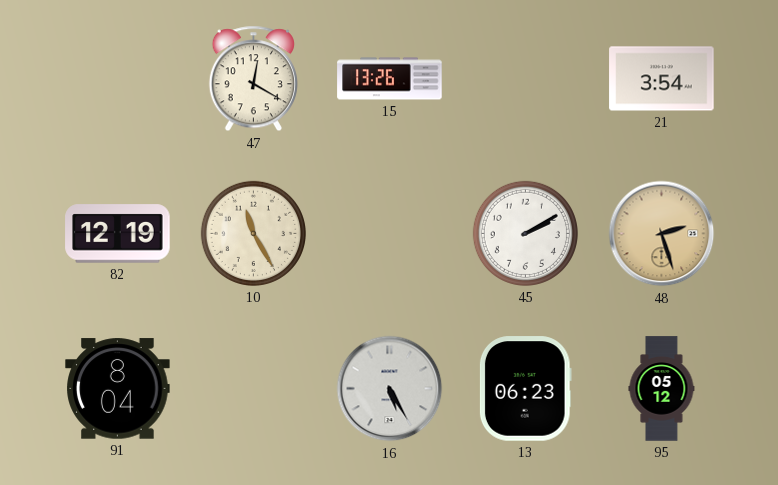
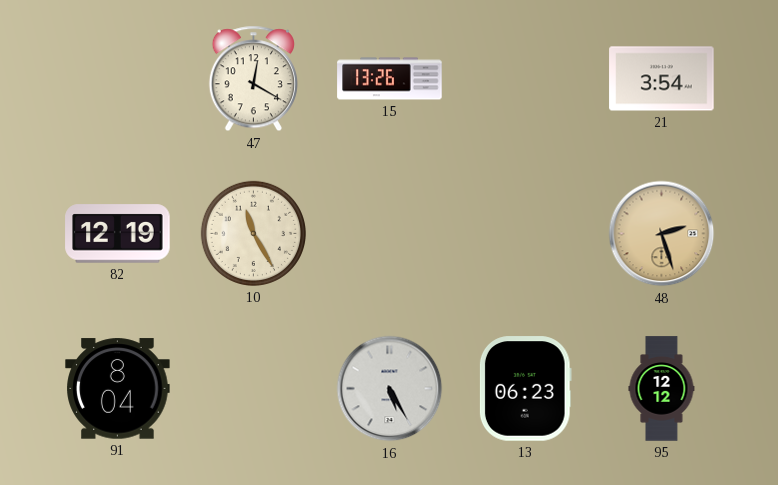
45: 2:10 -> none
95: 05:12 -> 12:12
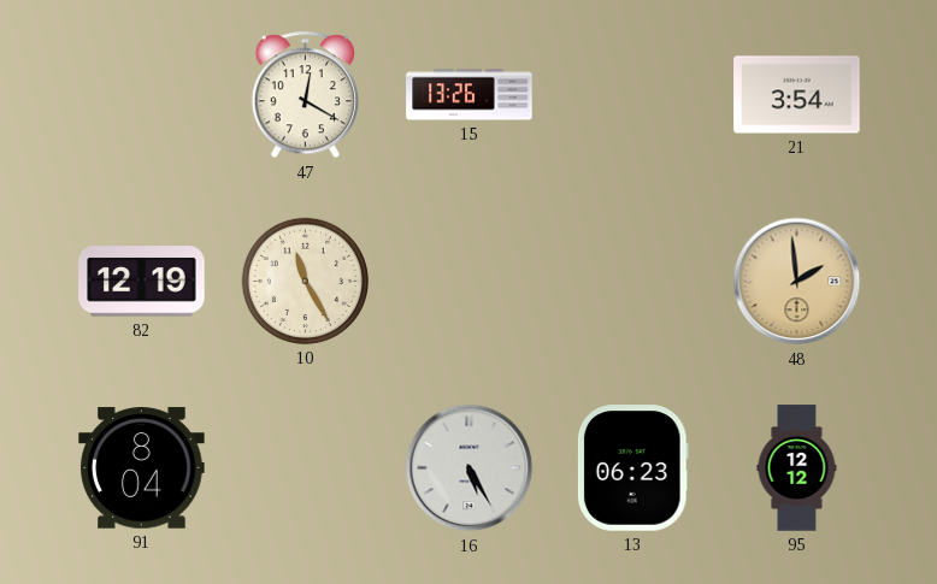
48: 2:27 -> 1:59
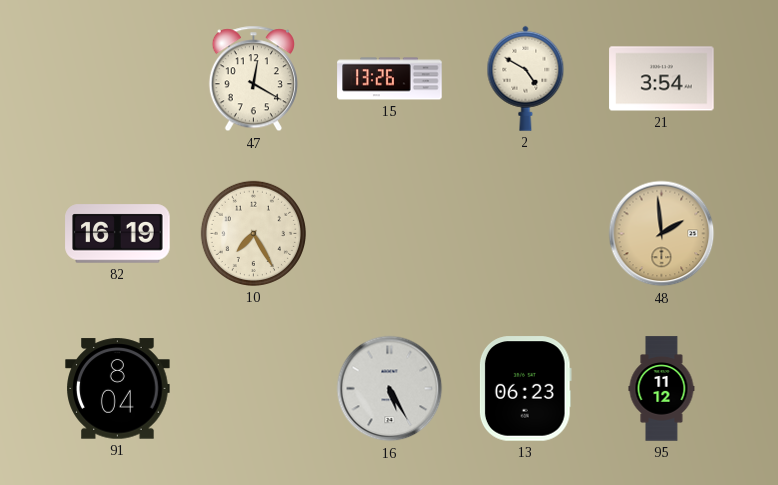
2: none -> 4:50
82: 12:19 -> 16:19
10: 11:25 -> 7:25
95: 12:12 -> 11:12
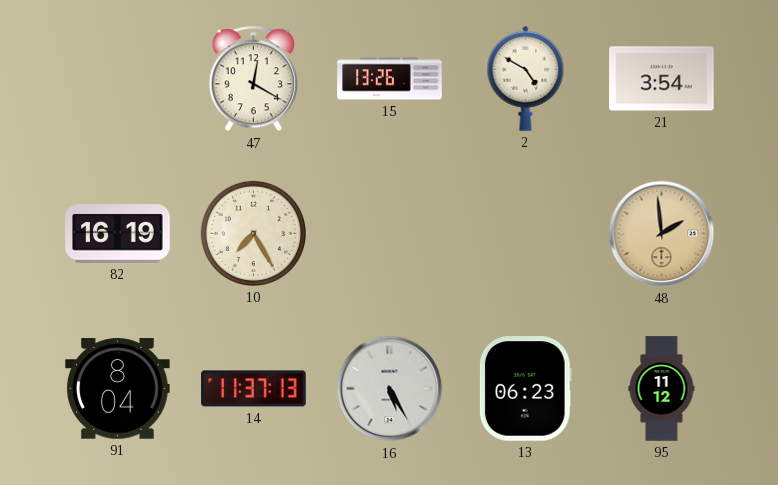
14: none -> 11:37
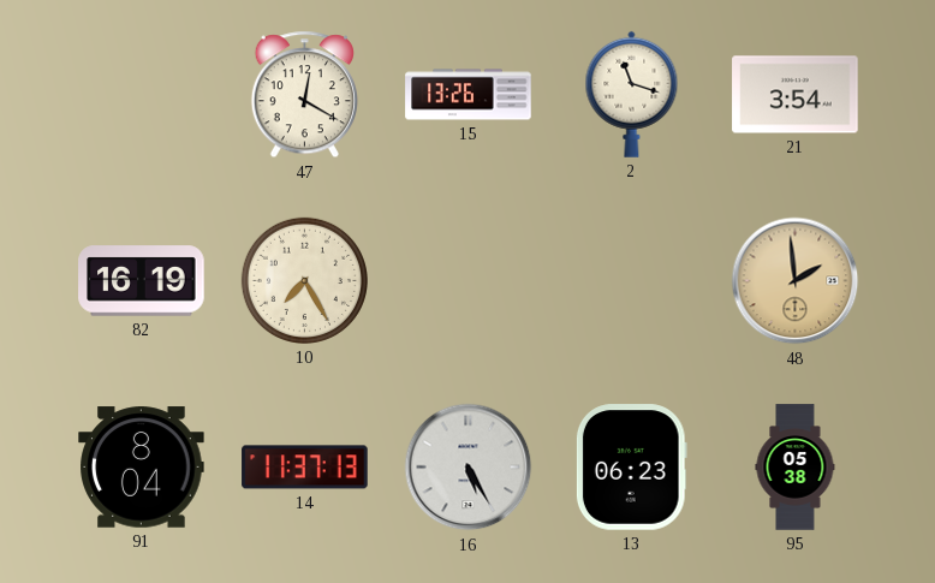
2: 4:50 -> 11:18
95: 11:12 -> 05:38
